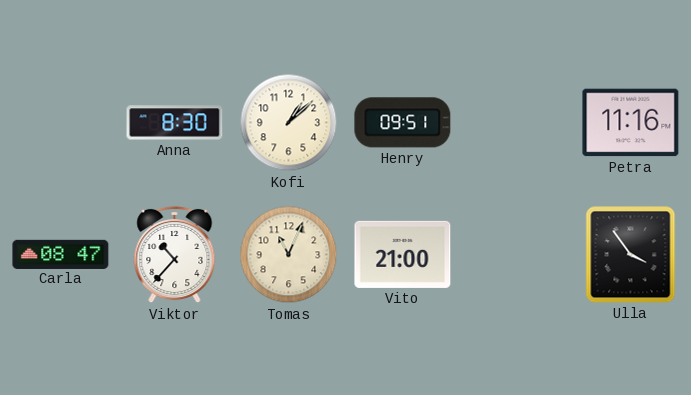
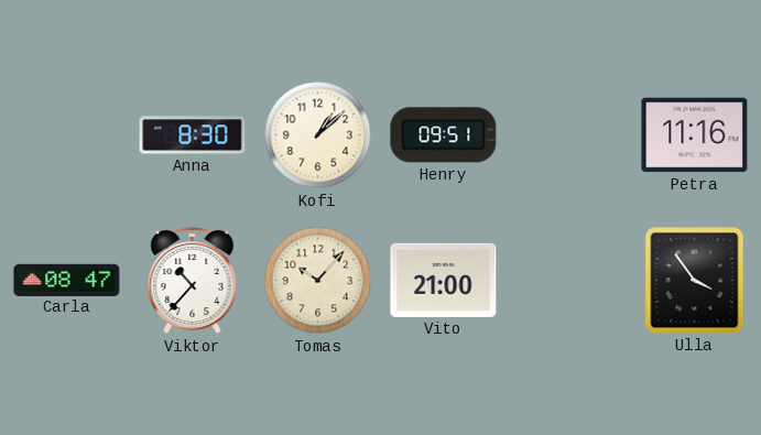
Tomas: 11:04 -> 10:07
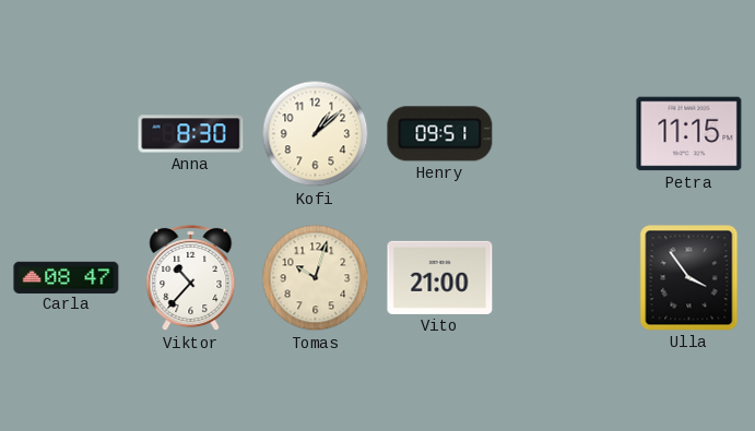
Petra: 11:16 -> 11:15
Tomas: 10:07 -> 10:03
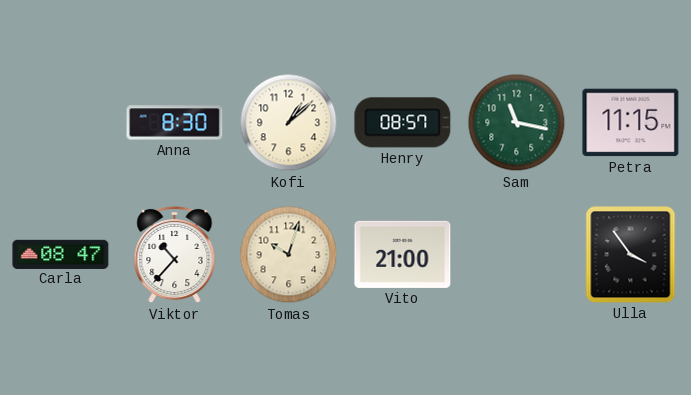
Henry: 09:51 -> 08:57
Sam: none -> 11:17
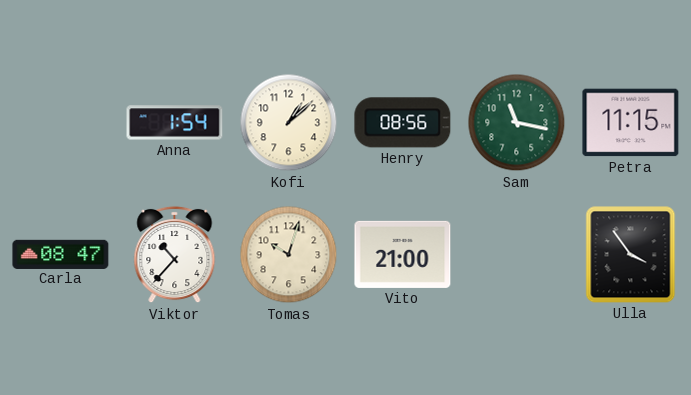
Anna: 8:30 -> 1:54
Henry: 08:57 -> 08:56
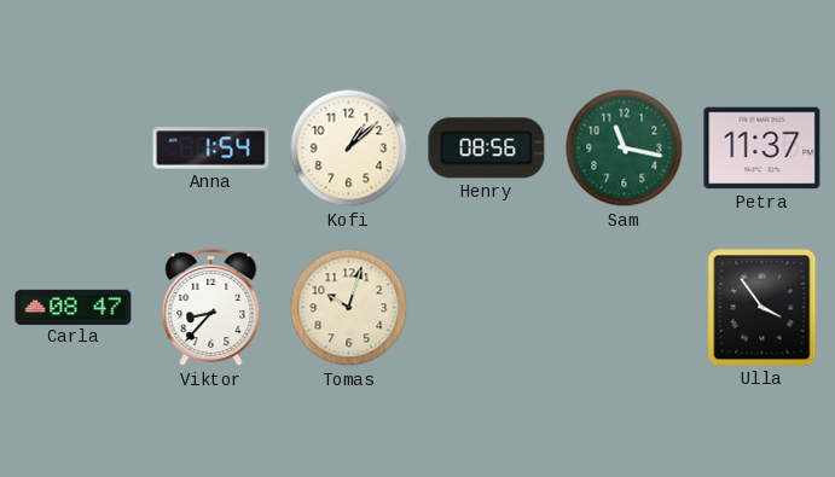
Petra: 11:15 -> 11:37
Viktor: 10:37 -> 8:37
Vito: 21:00 -> none
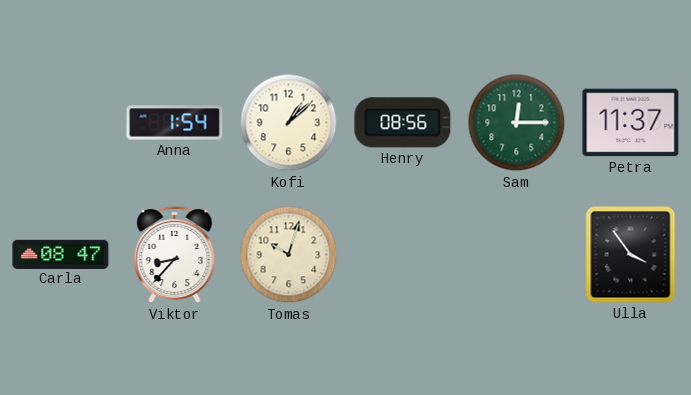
Sam: 11:17 -> 12:15
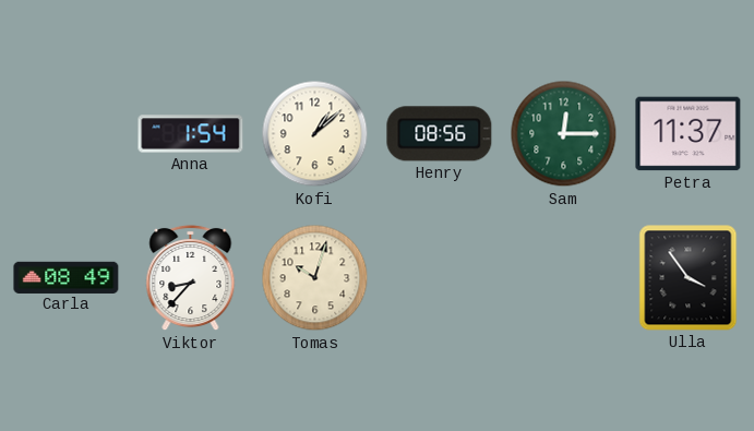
Carla: 08:47 -> 08:49
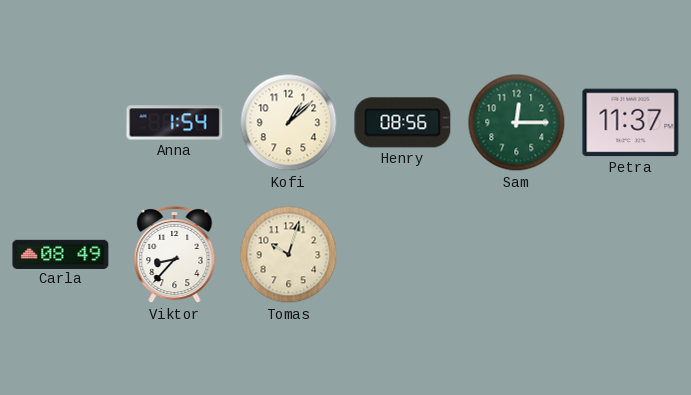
Ulla: 3:54 -> none
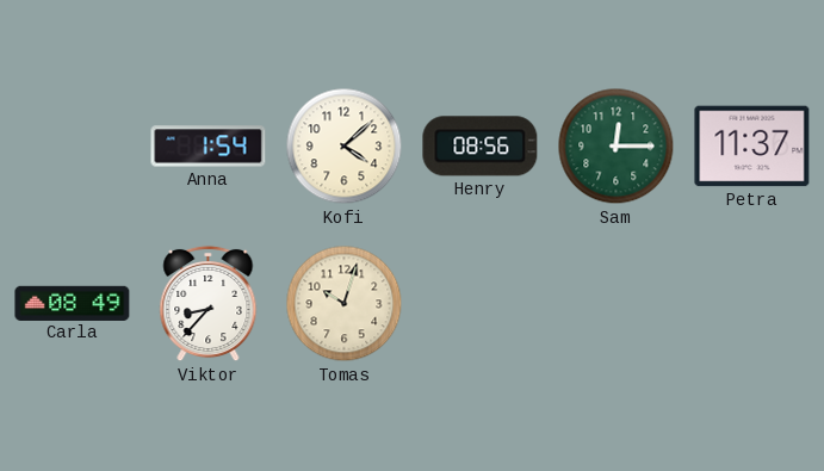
Kofi: 1:08 -> 4:08
